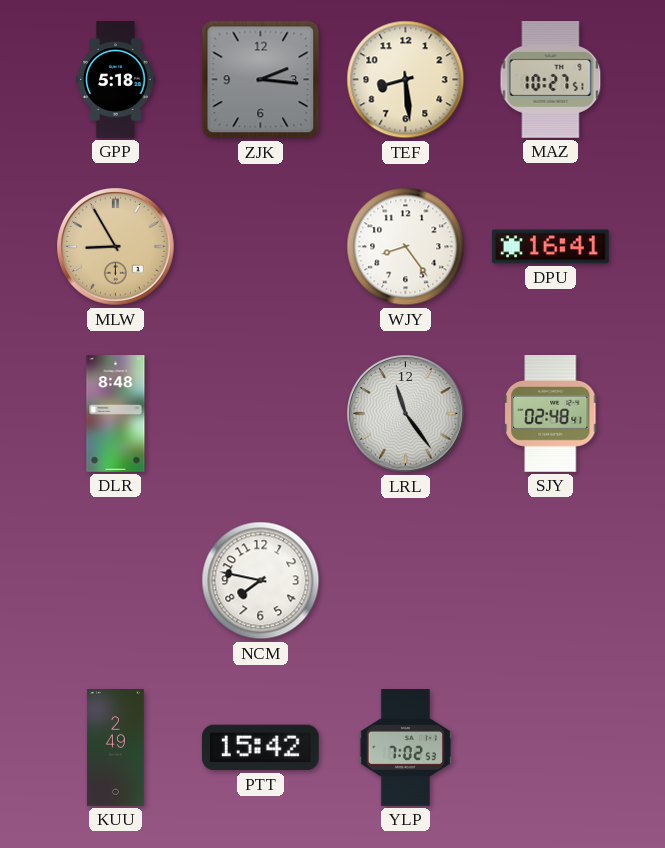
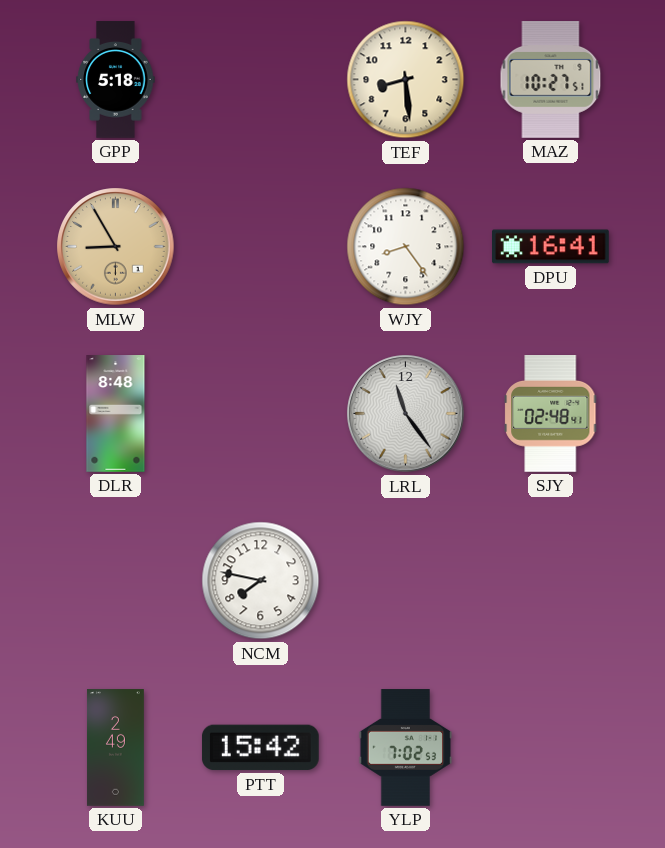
ZJK: 2:16 -> none
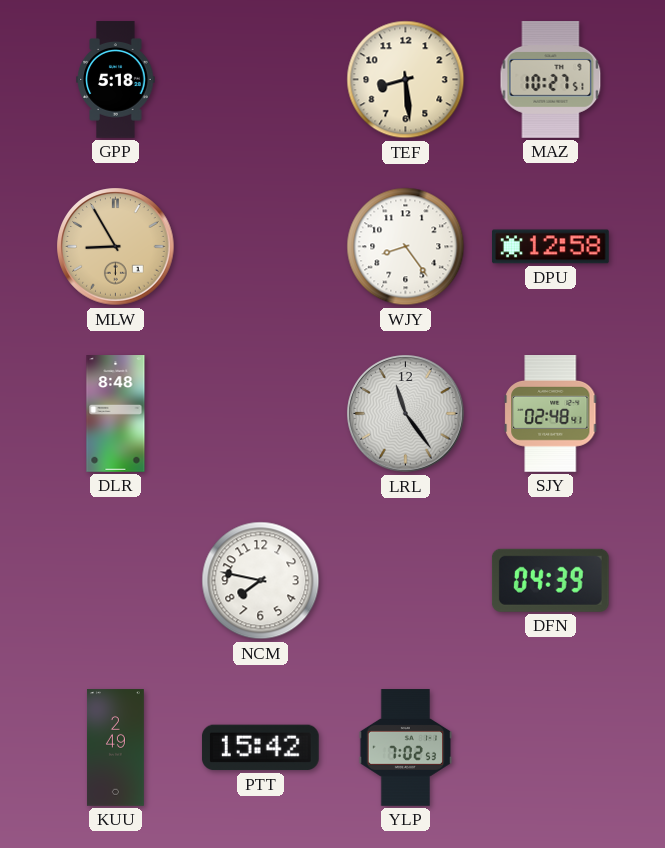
DPU: 16:41 -> 12:58
DFN: none -> 04:39
